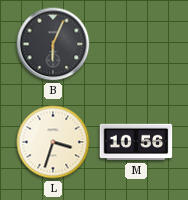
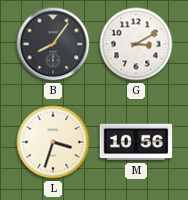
B: 6:04 -> 8:06
G: none -> 3:10
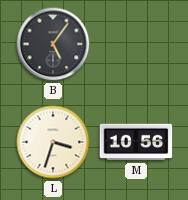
B: 8:06 -> 5:06
G: 3:10 -> none
